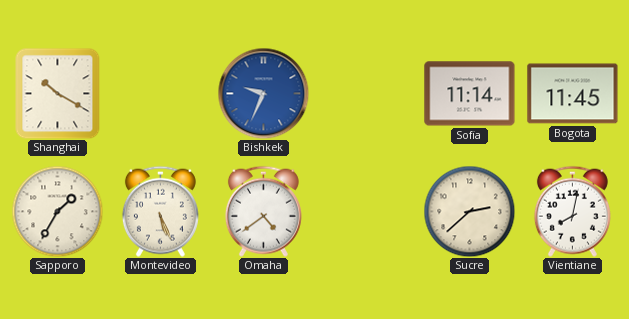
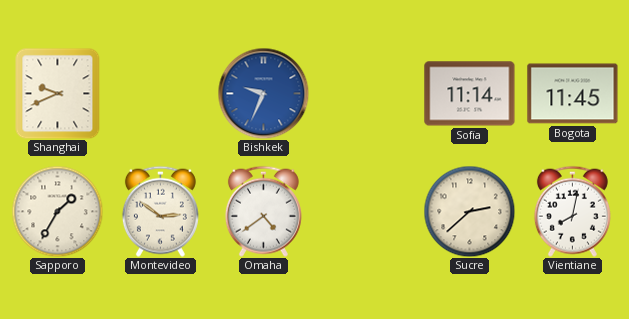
Shanghai: 10:20 -> 9:41
Montevideo: 5:26 -> 2:51
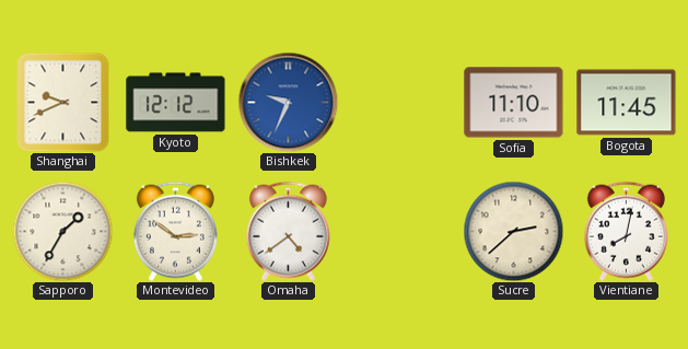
Kyoto: none -> 12:12
Sofia: 11:14 -> 11:10
